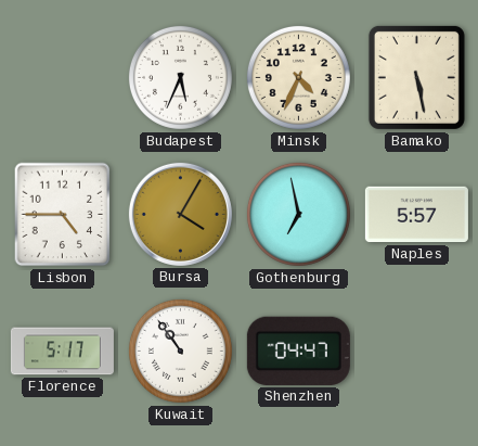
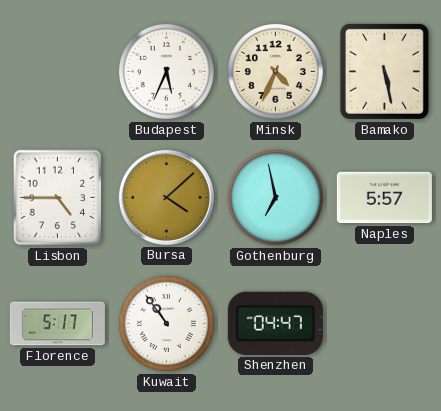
Bursa: 4:05 -> 4:08
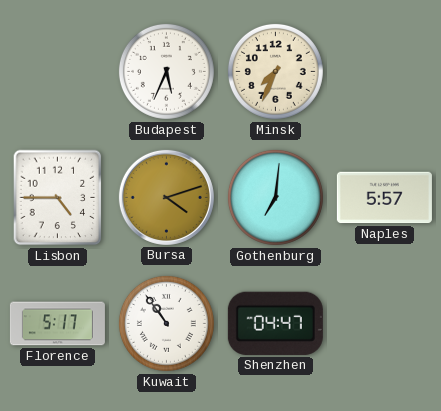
Minsk: 4:34 -> 7:34
Bamako: 5:28 -> none
Bursa: 4:08 -> 4:12
Gothenburg: 6:58 -> 7:01
